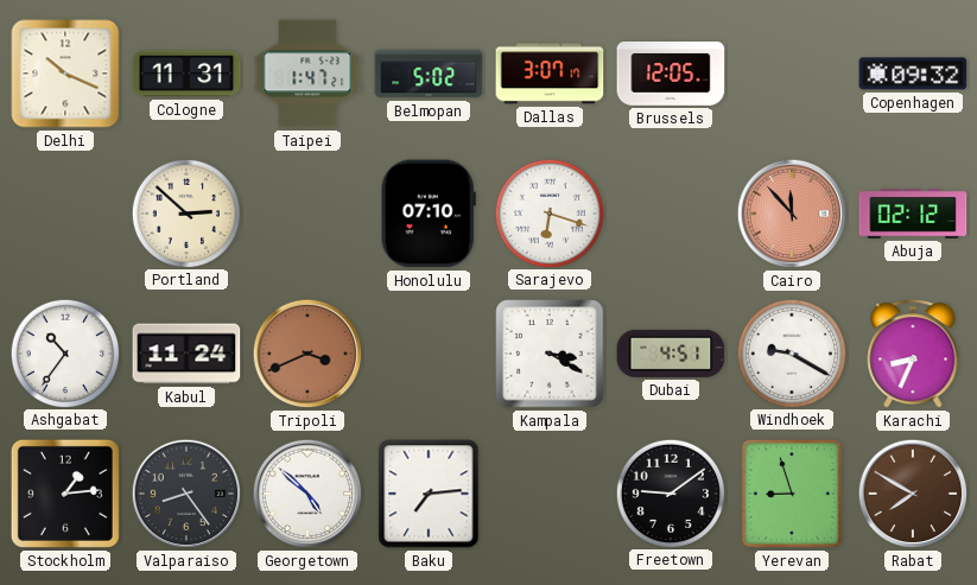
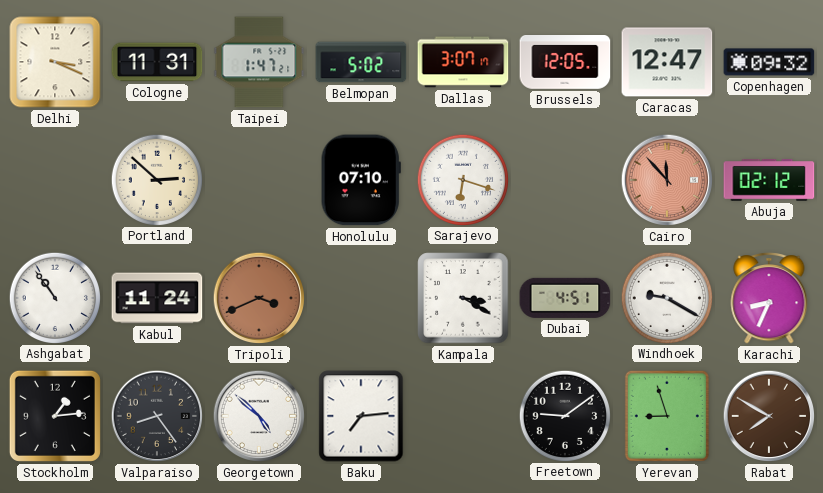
Delhi: 10:19 -> 3:19
Caracas: none -> 12:47
Ashgabat: 10:36 -> 10:54
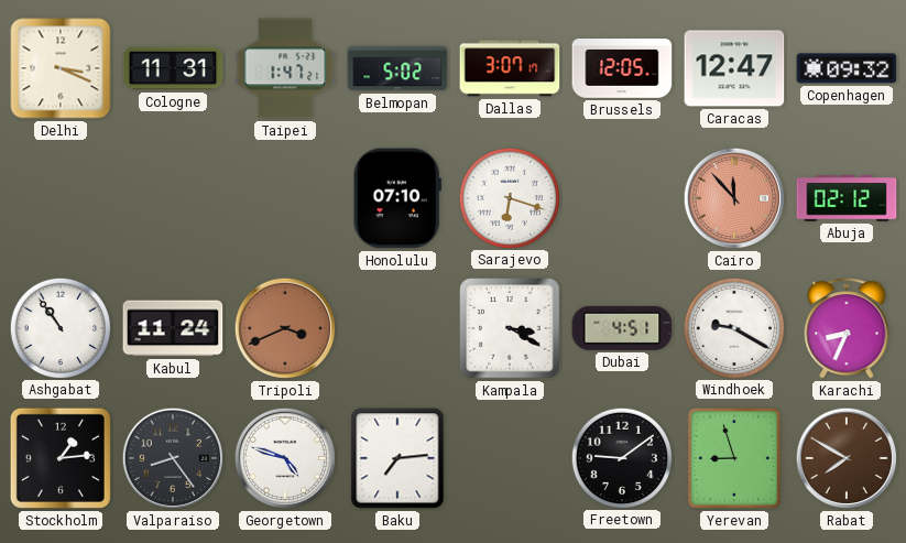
Portland: 2:52 -> none
Georgetown: 4:52 -> 4:48
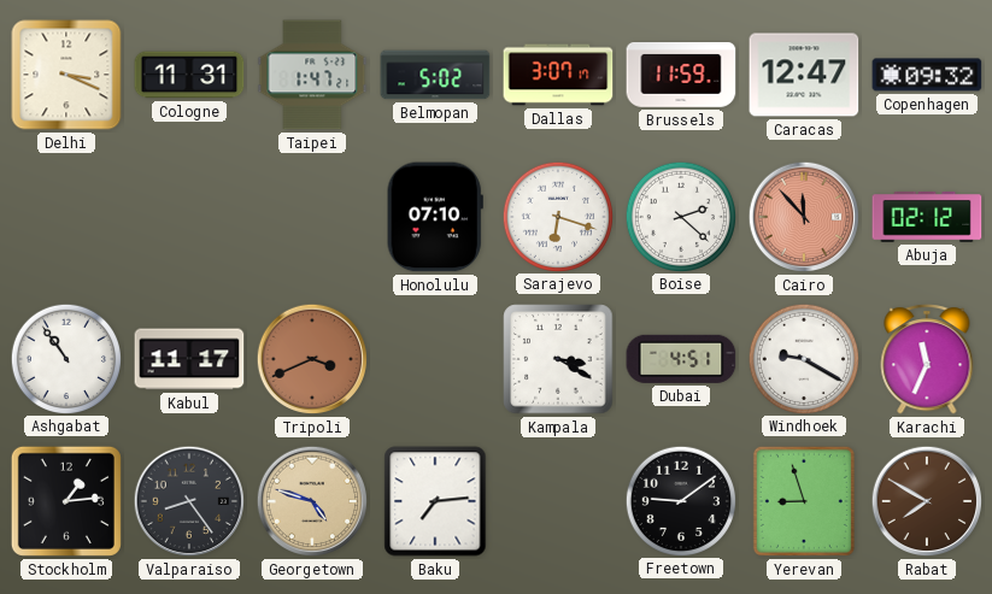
Brussels: 12:05 -> 11:59
Boise: none -> 2:22
Kabul: 11:24 -> 11:17
Karachi: 8:34 -> 11:34
Georgetown dial: white -> champagne
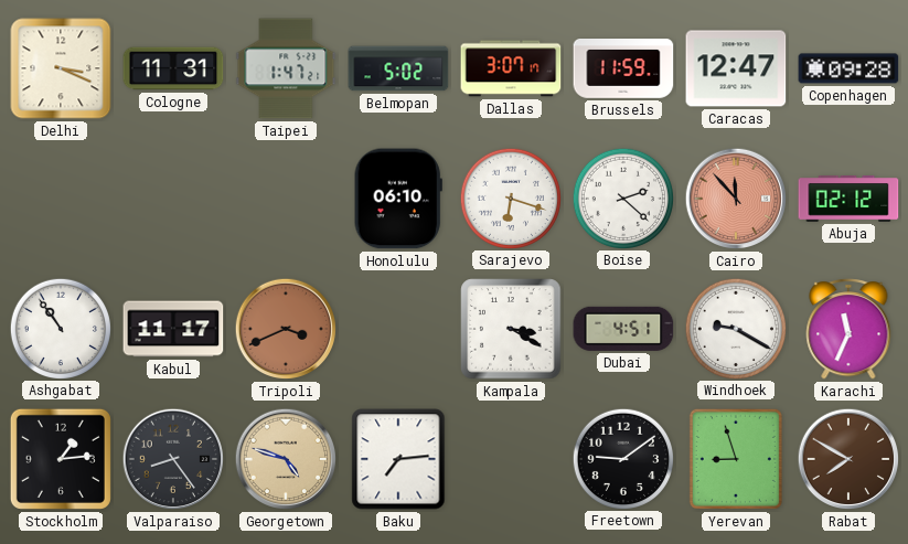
Copenhagen: 09:32 -> 09:28
Honolulu: 07:10 -> 06:10
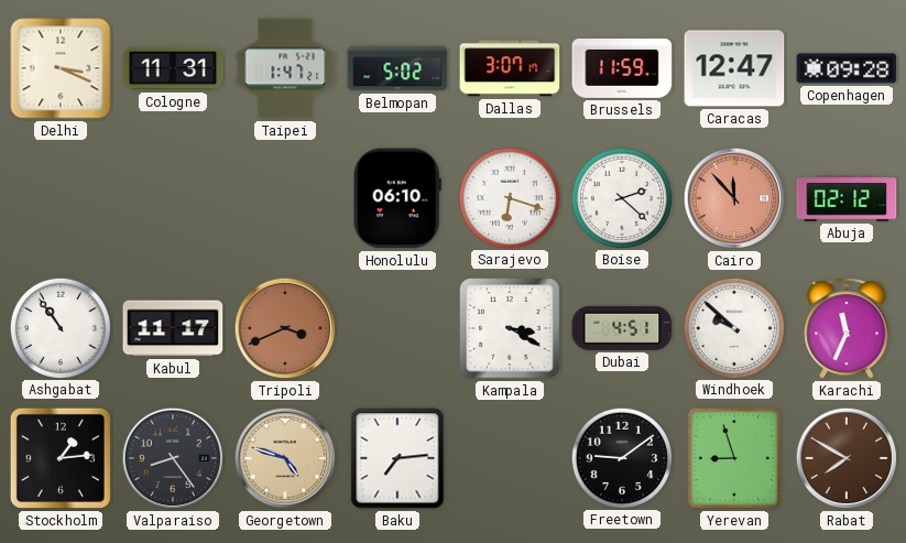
Windhoek: 9:20 -> 9:52
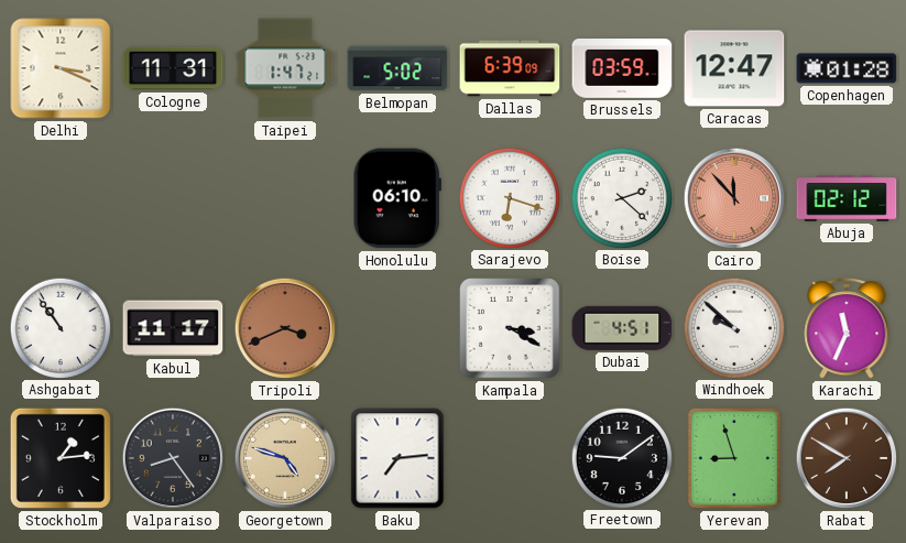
Dallas: 3:07 -> 6:39
Brussels: 11:59 -> 03:59
Copenhagen: 09:28 -> 01:28
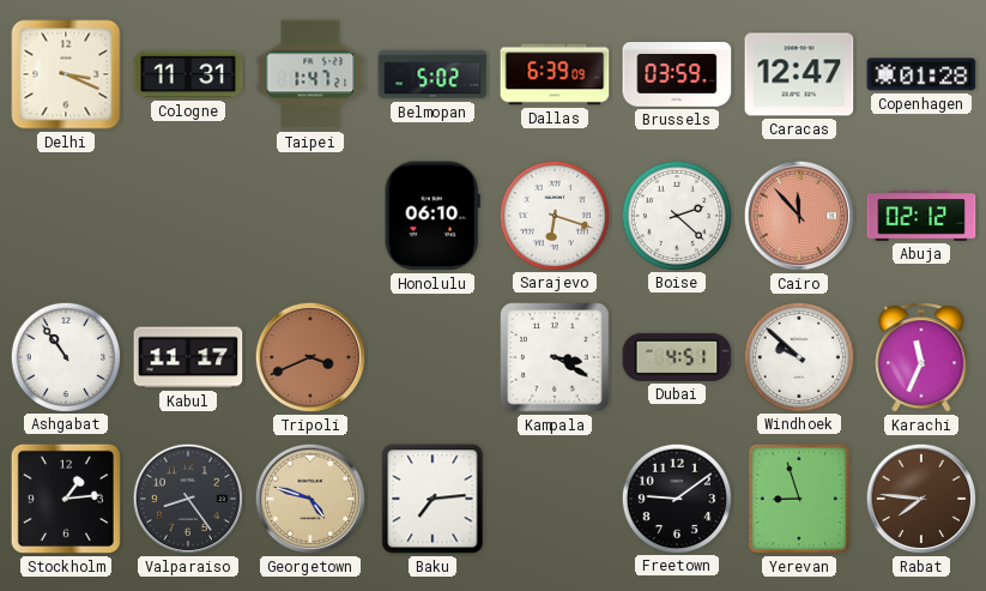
Rabat: 7:50 -> 7:46
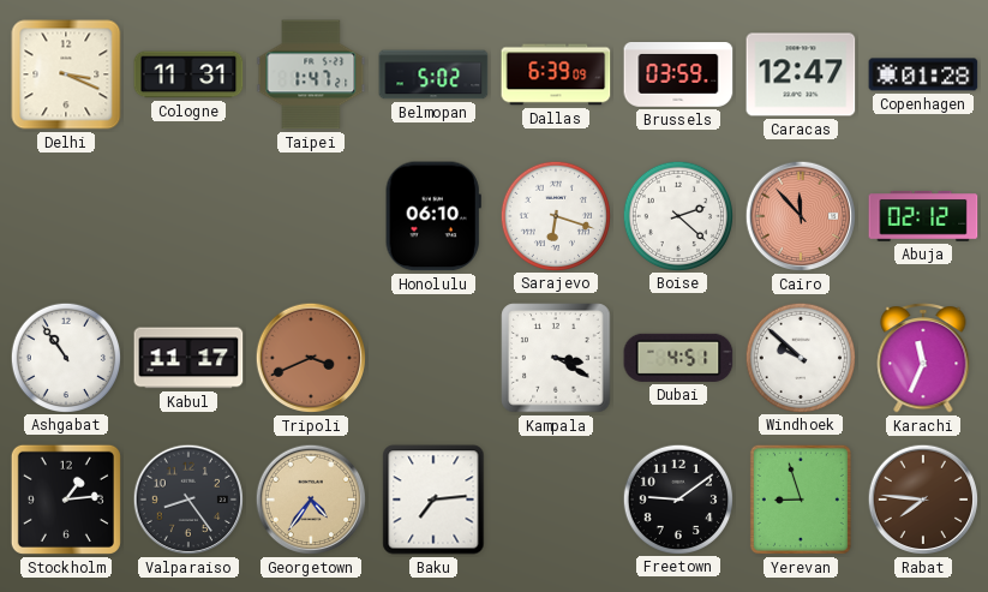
Georgetown: 4:48 -> 4:36
